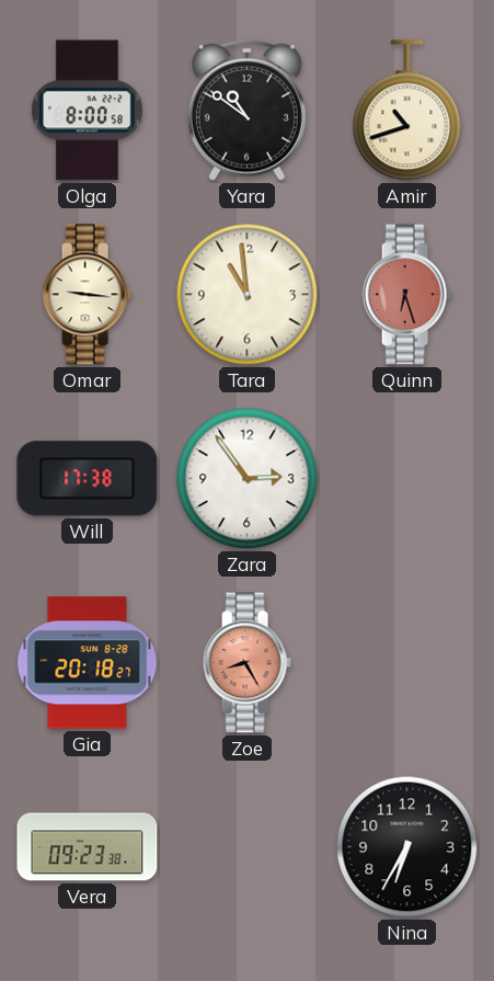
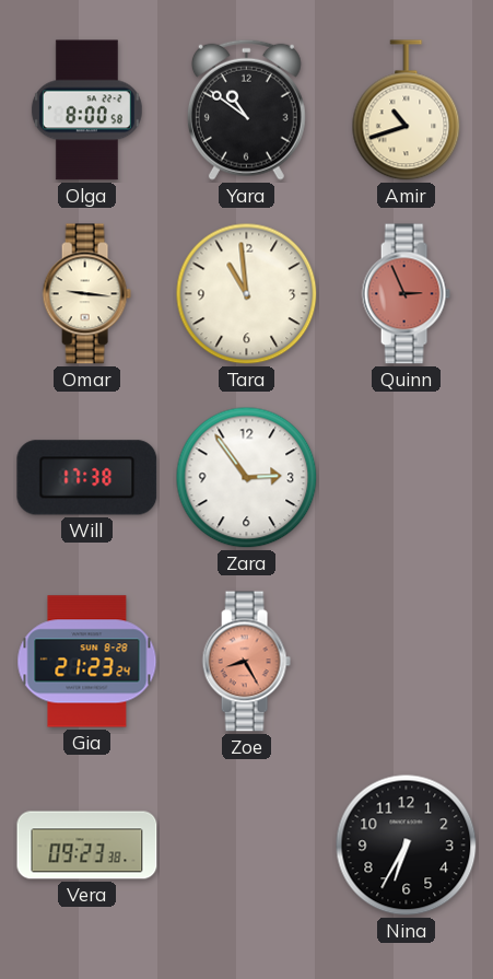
Quinn: 6:27 -> 2:56
Gia: 20:18 -> 21:23
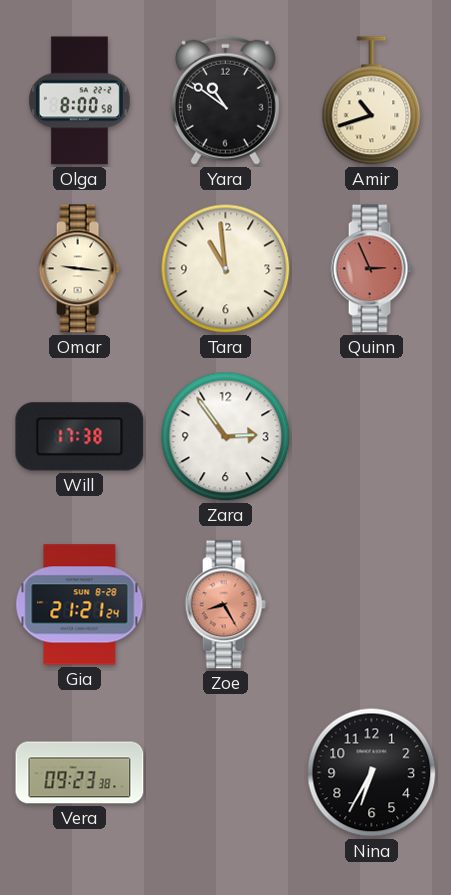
Gia: 21:23 -> 21:21
